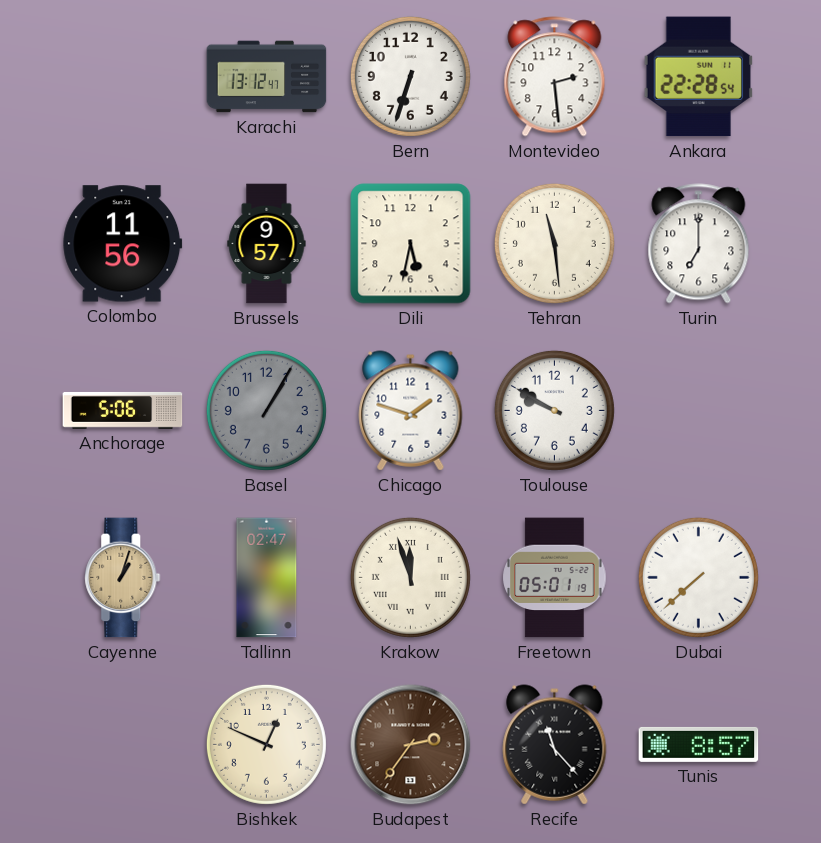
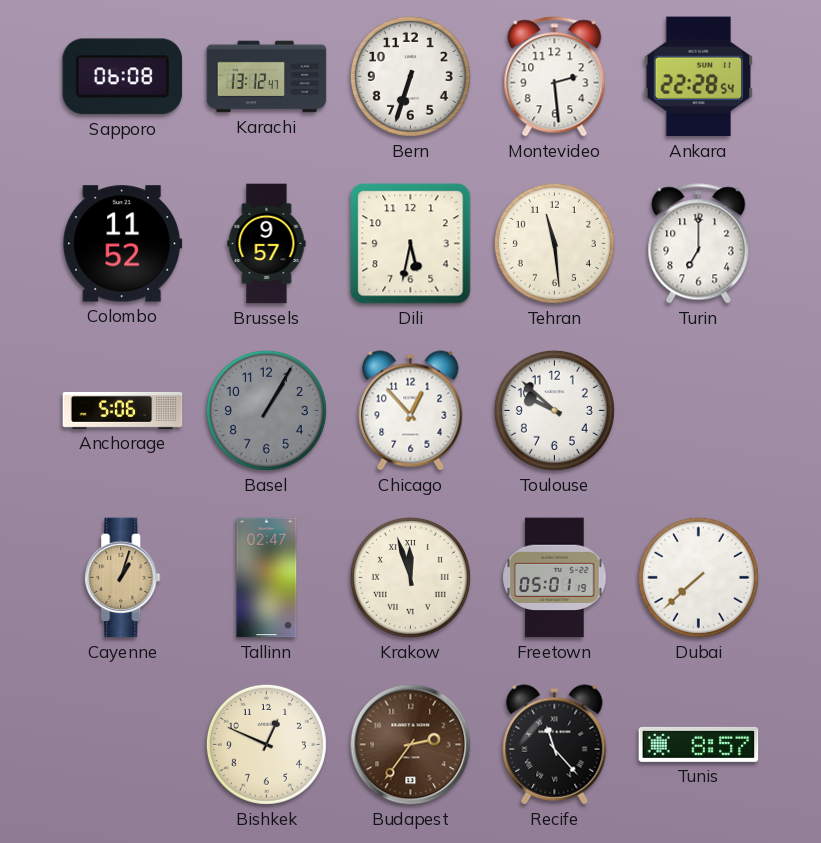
Sapporo: none -> 06:08
Colombo: 11:56 -> 11:52
Chicago: 1:48 -> 12:53
Toulouse: 9:50 -> 9:52
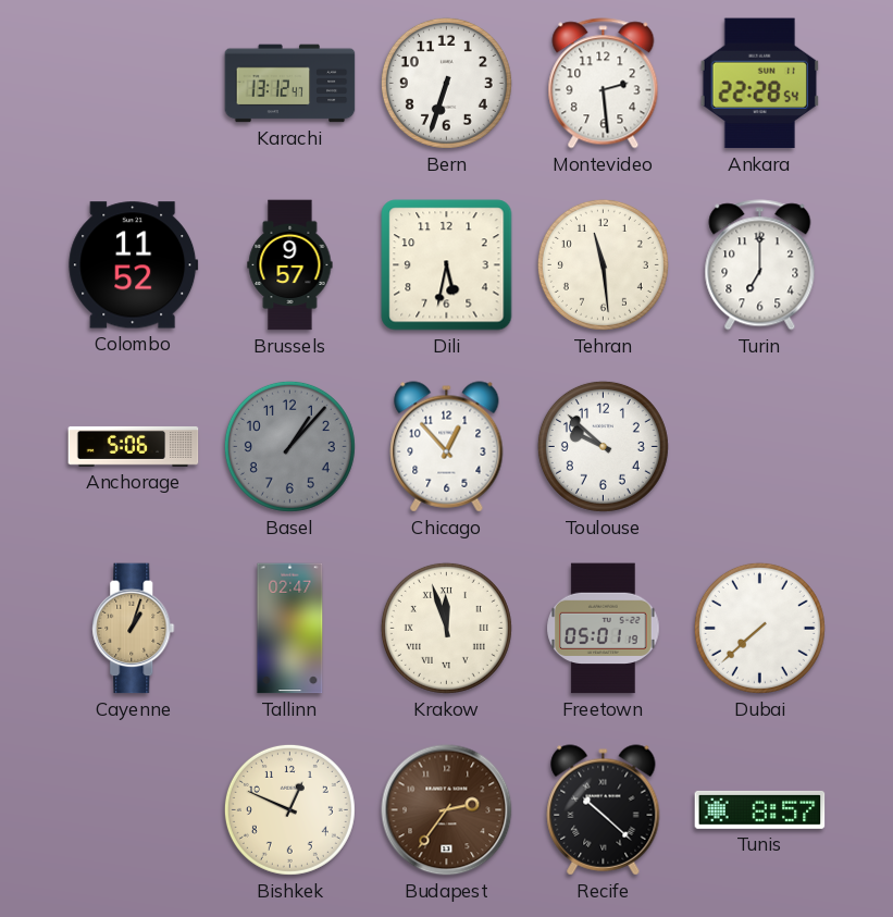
Sapporo: 06:08 -> none
Basel: 1:05 -> 1:07
Recife: 11:23 -> 10:22
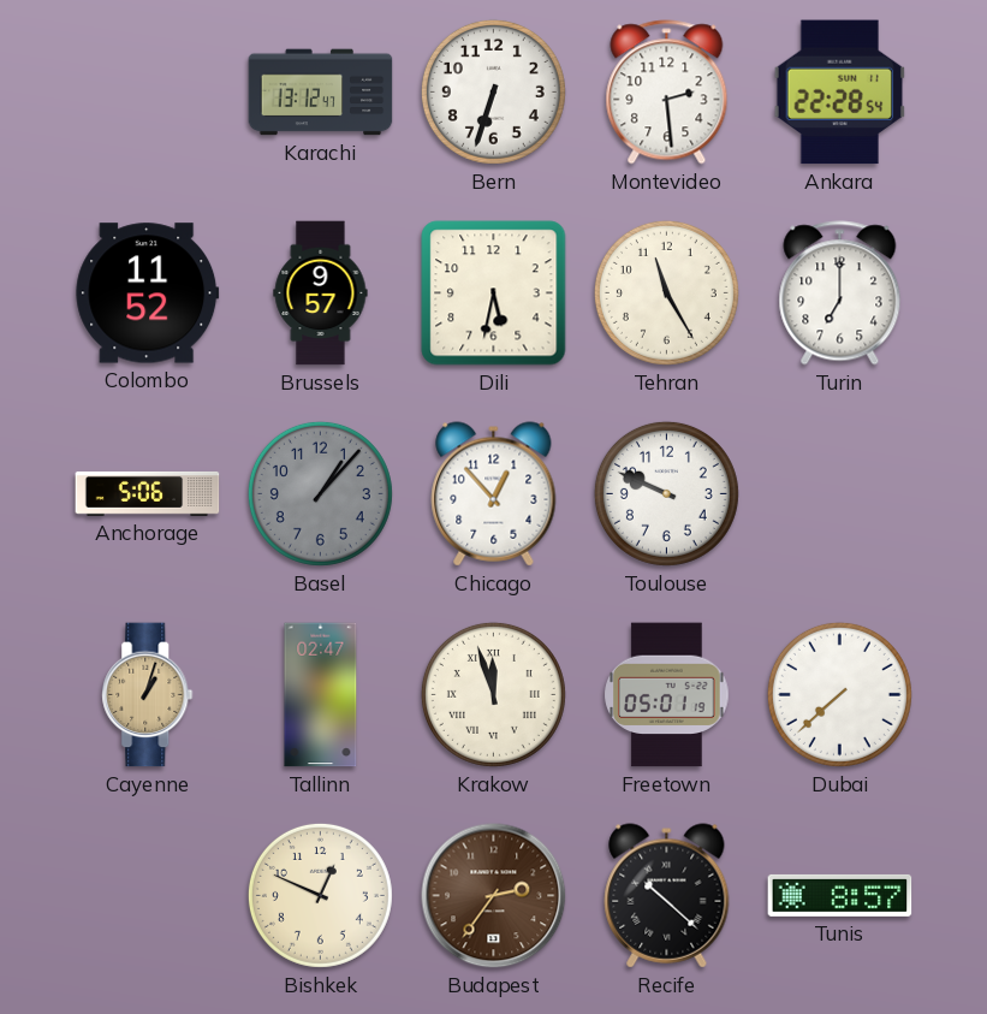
Tehran: 11:29 -> 11:25
Toulouse: 9:52 -> 9:49
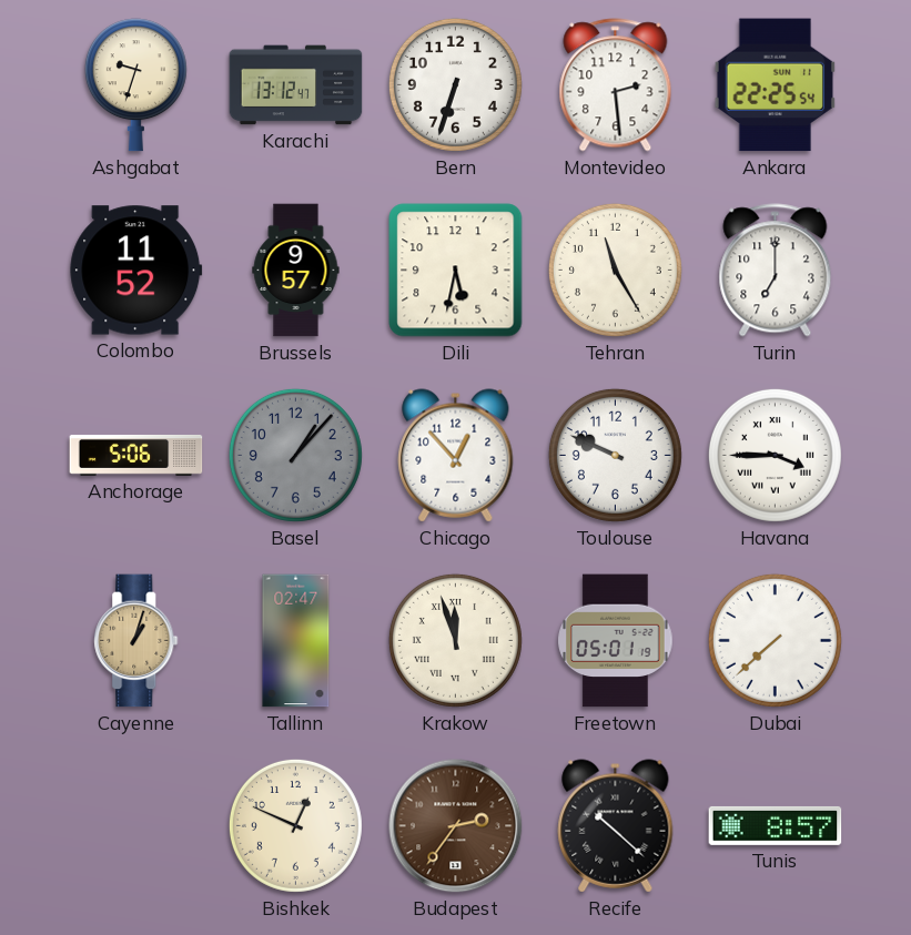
Ashgabat: none -> 9:33
Ankara: 22:28 -> 22:25
Havana: none -> 3:45
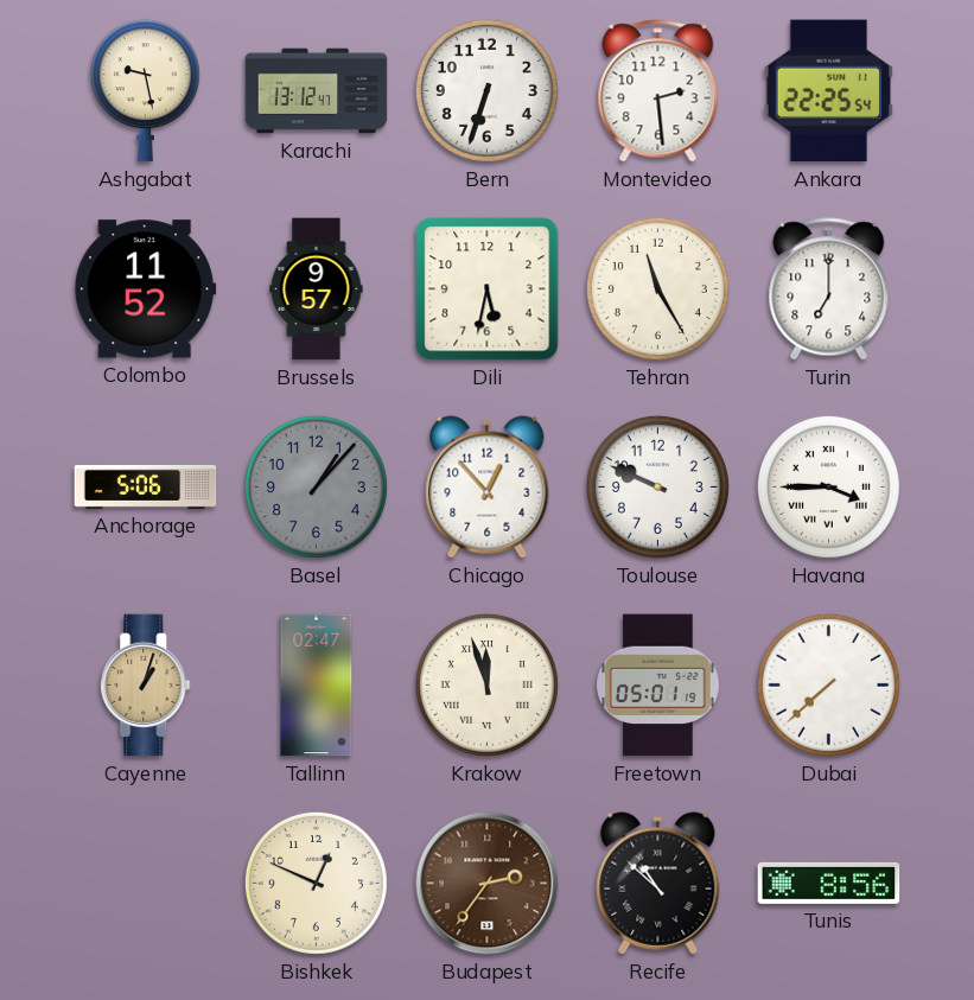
Ashgabat: 9:33 -> 9:28
Recife: 10:22 -> 10:52
Tunis: 8:57 -> 8:56
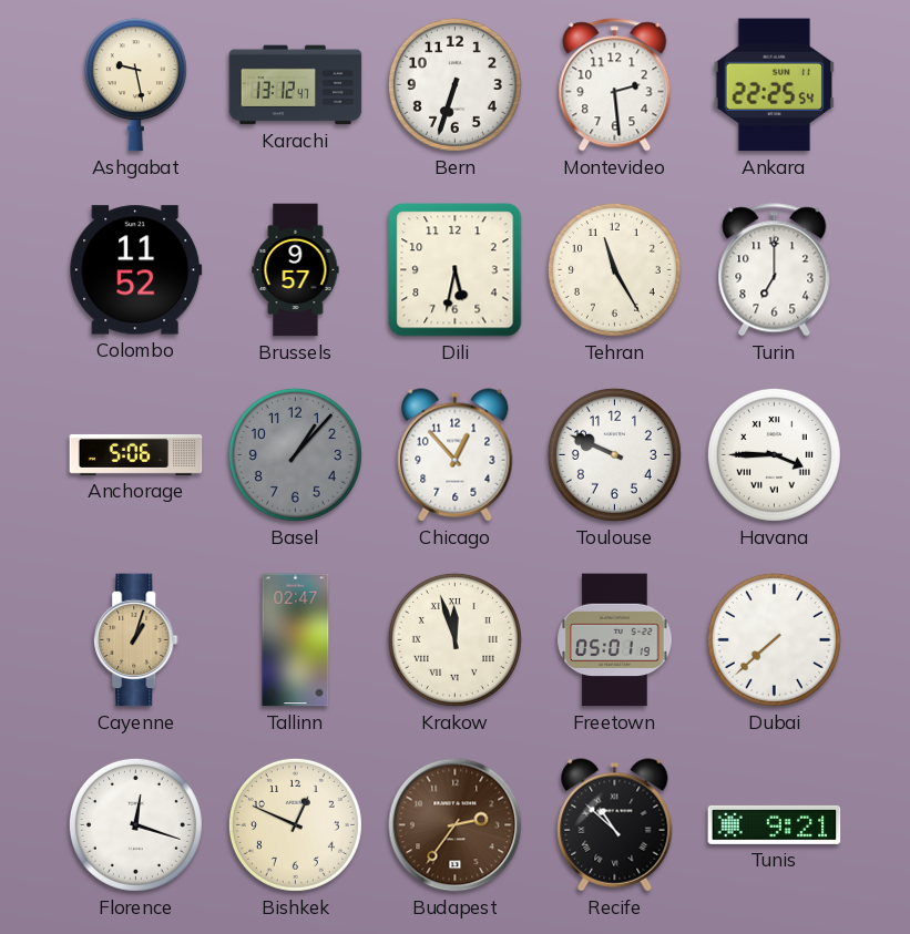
Florence: none -> 12:18
Tunis: 8:56 -> 9:21
